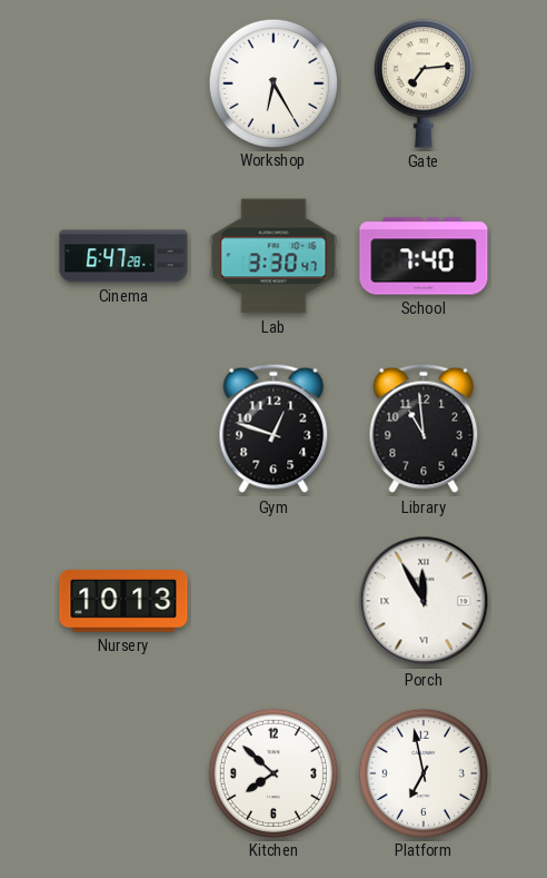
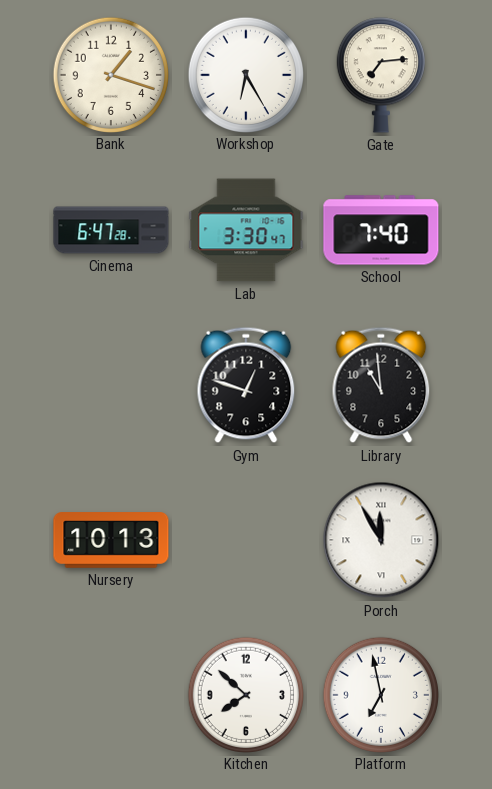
Bank: none -> 1:18
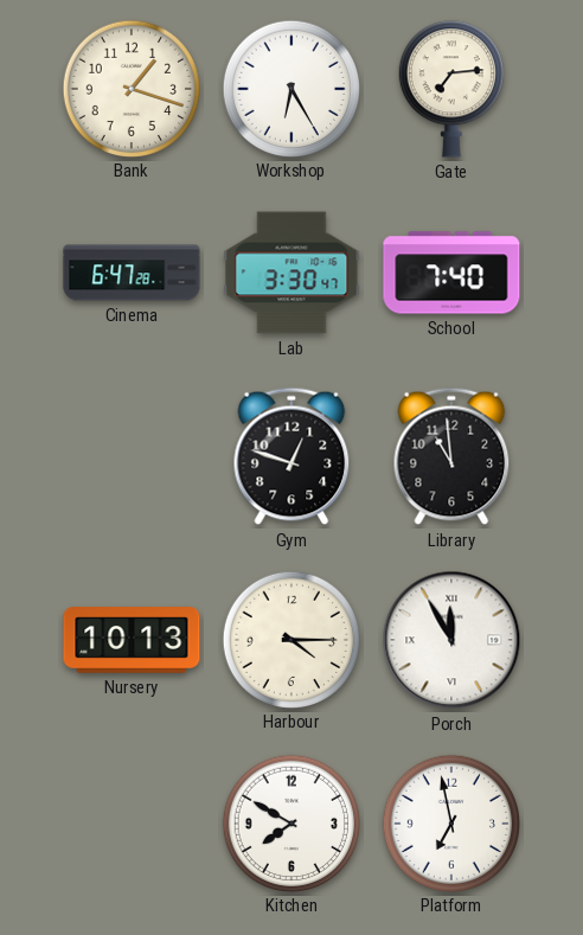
Harbour: none -> 4:15
Kitchen: 7:52 -> 7:50
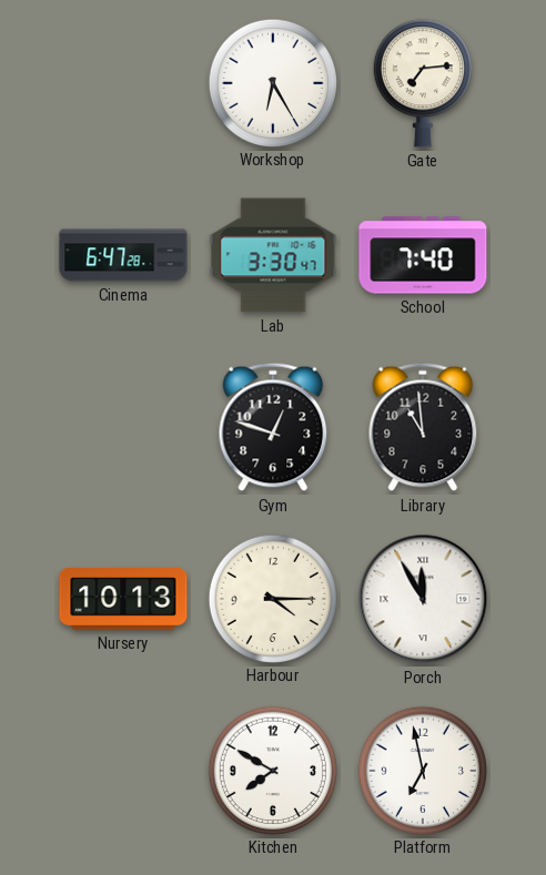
Bank: 1:18 -> none
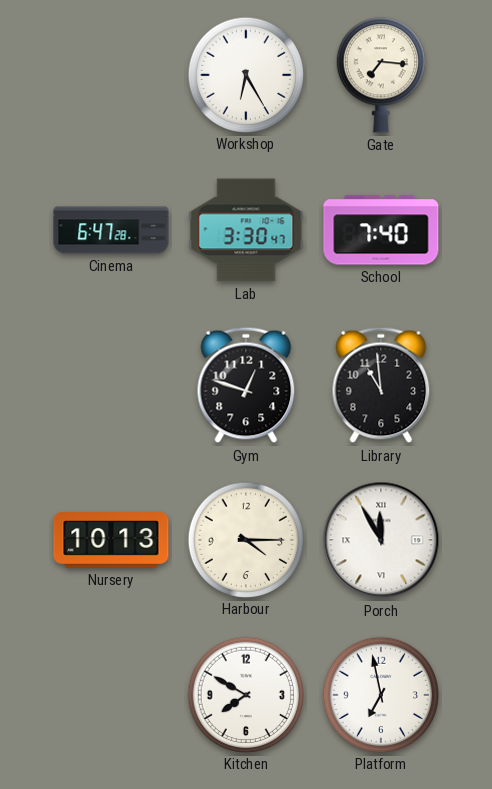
Gate: 7:14 -> 7:16
